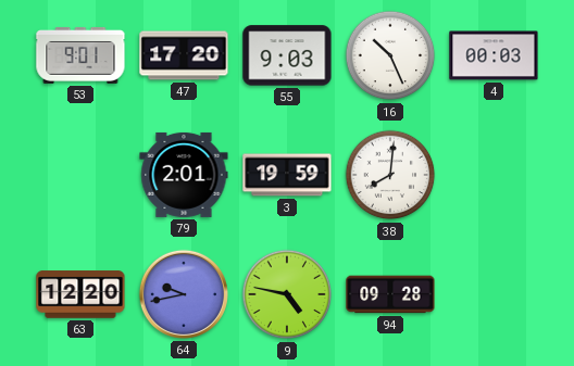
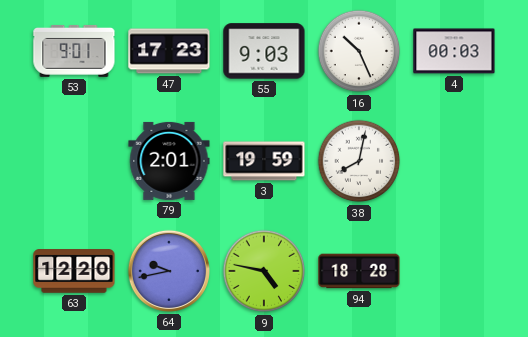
47: 17:20 -> 17:23
38: 8:01 -> 8:02
94: 09:28 -> 18:28
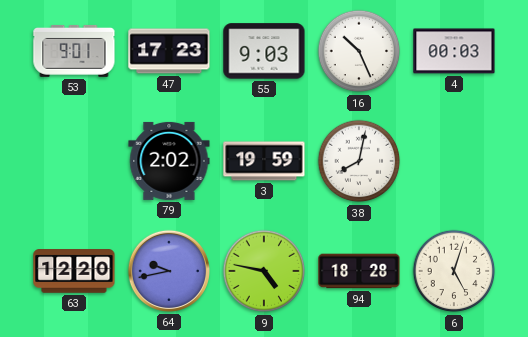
79: 2:01 -> 2:02
6: none -> 5:03
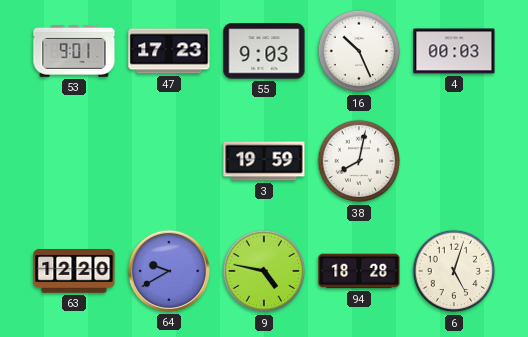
79: 2:02 -> none
64: 9:43 -> 9:40
